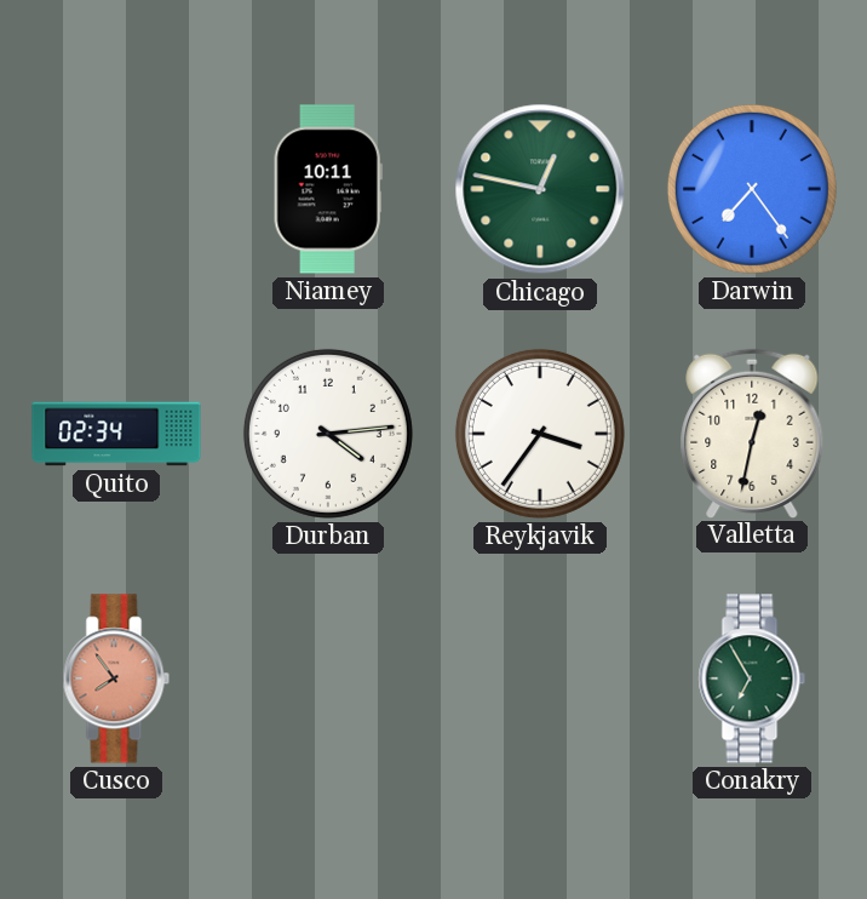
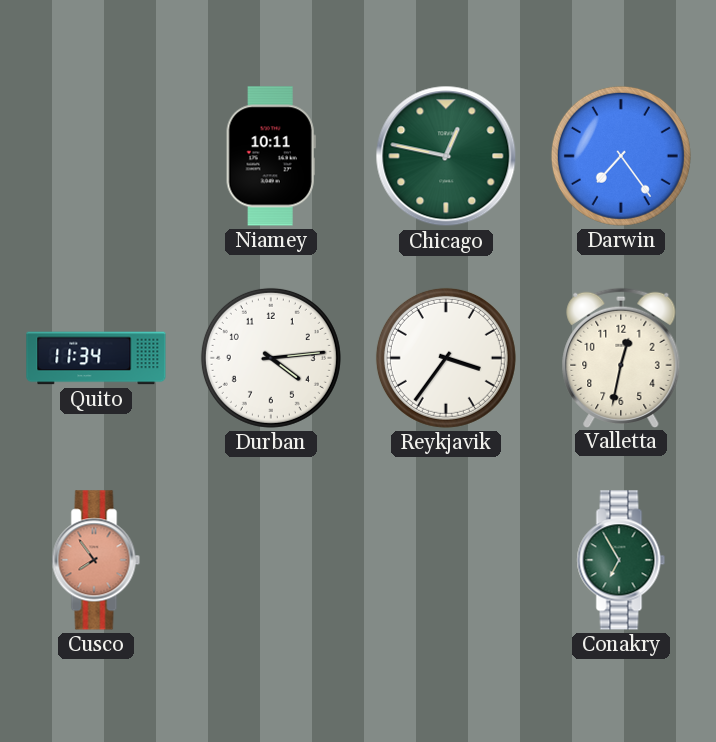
Quito: 02:34 -> 11:34
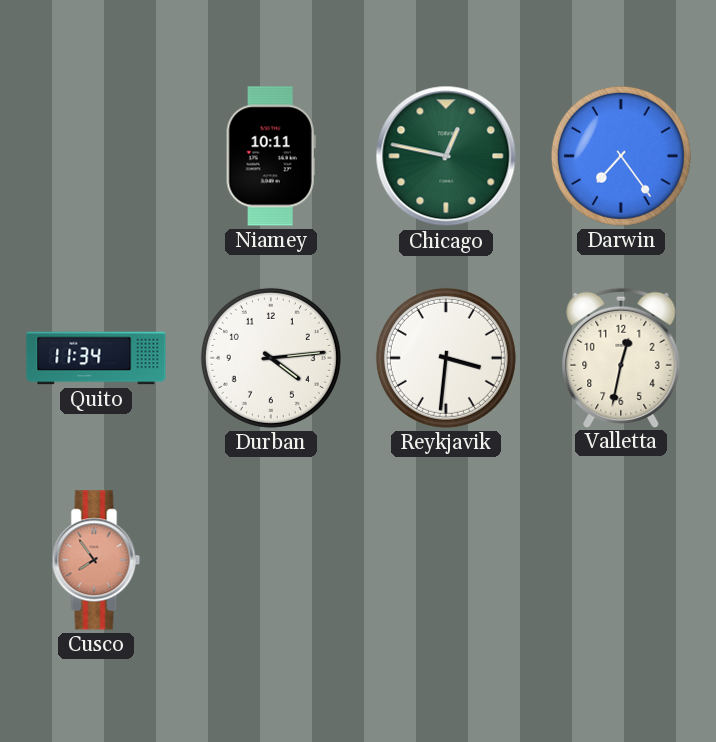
Reykjavik: 3:36 -> 3:31
Conakry: 6:55 -> none
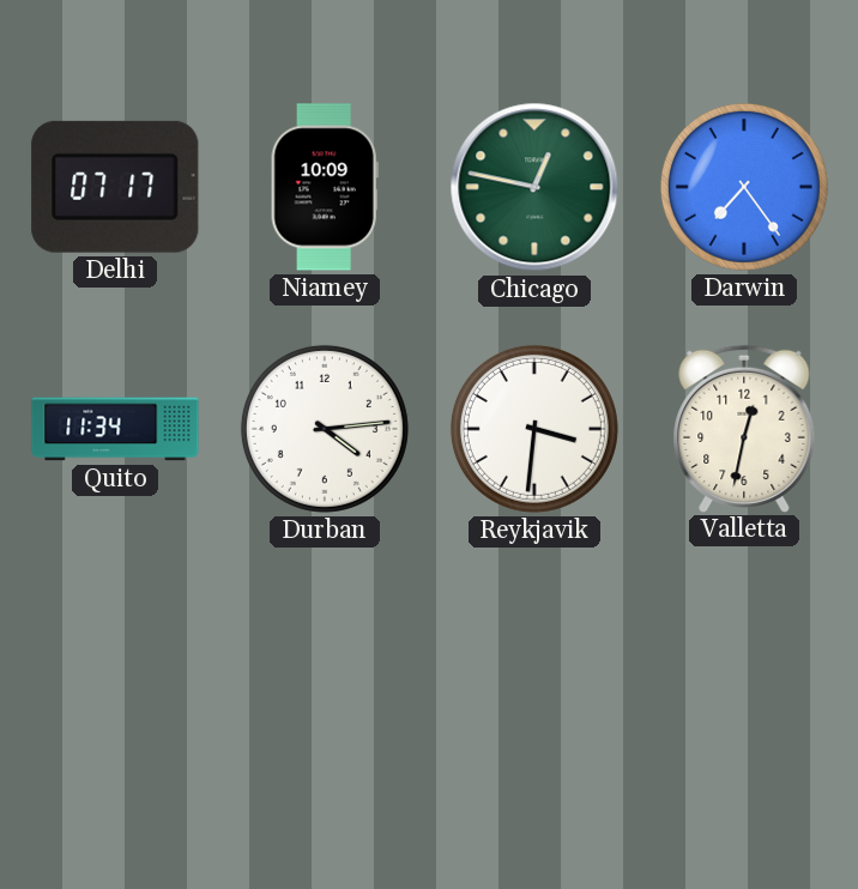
Delhi: none -> 07:17
Niamey: 10:11 -> 10:09
Cusco: 7:54 -> none
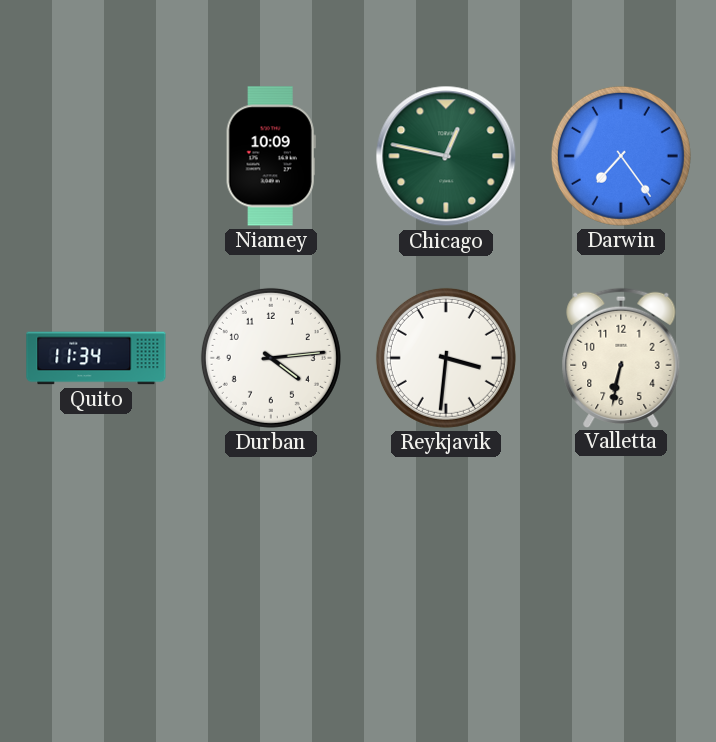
Delhi: 07:17 -> none
Valletta: 12:32 -> 6:32
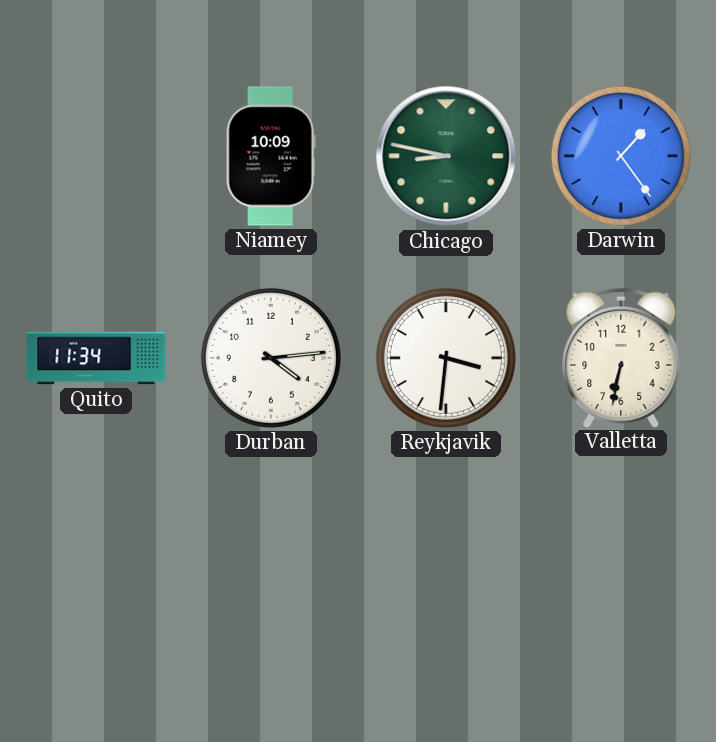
Chicago: 12:47 -> 8:47
Darwin: 7:24 -> 1:24
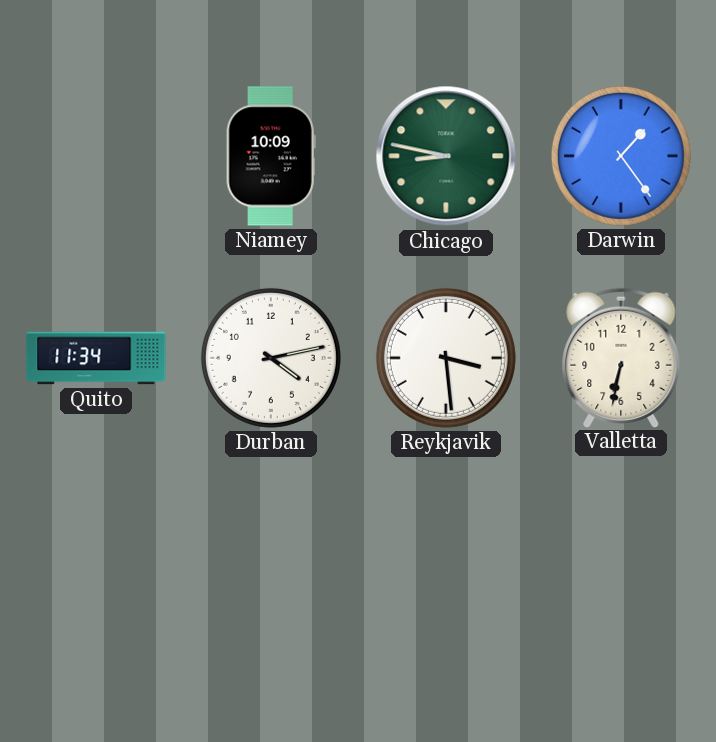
Durban: 4:14 -> 4:13
Reykjavik: 3:31 -> 3:29
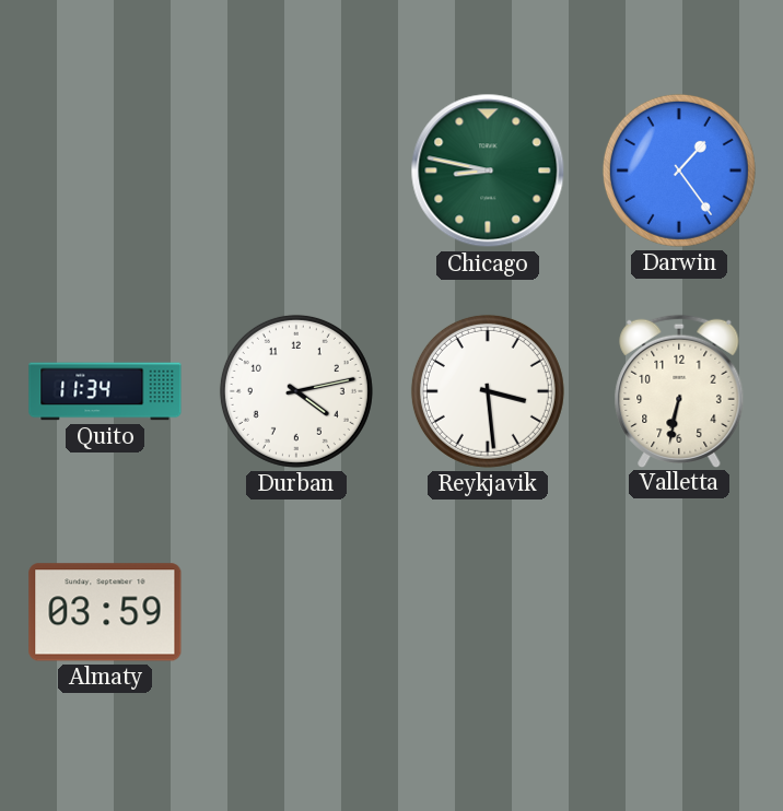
Niamey: 10:09 -> none
Almaty: none -> 03:59
